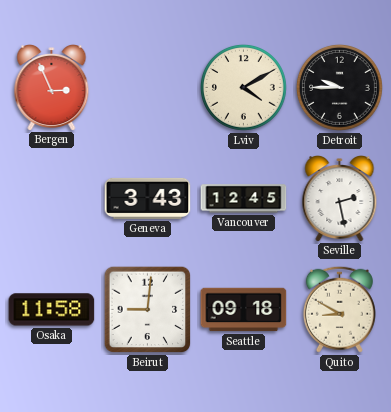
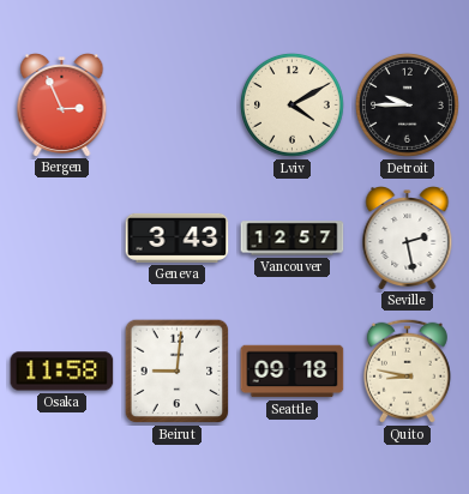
Vancouver: 12:45 -> 12:57
Quito: 8:50 -> 8:47
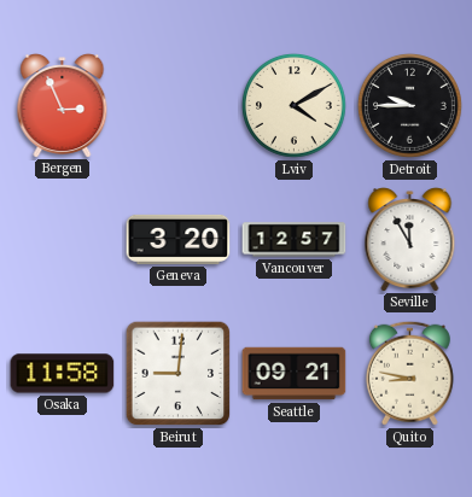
Geneva: 3:43 -> 3:20
Seville: 2:28 -> 11:55
Seattle: 09:18 -> 09:21
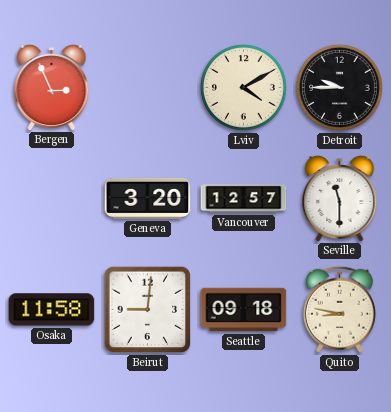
Seville: 11:55 -> 11:30
Seattle: 09:21 -> 09:18
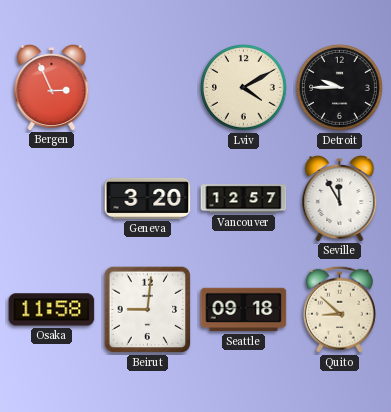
Seville: 11:30 -> 11:55
Quito: 8:47 -> 8:52
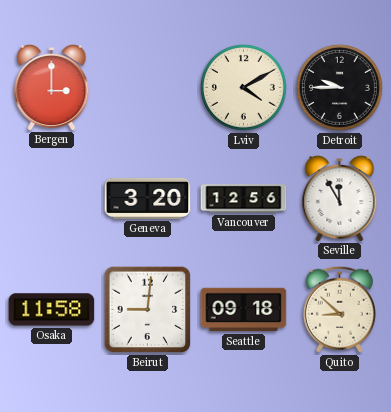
Bergen: 2:56 -> 3:00
Vancouver: 12:57 -> 12:56
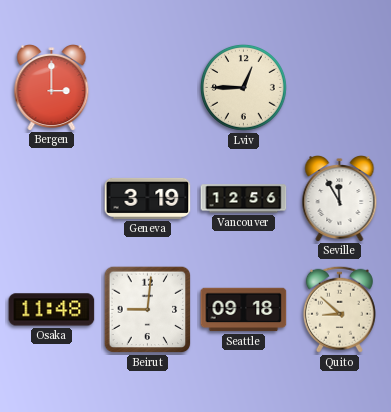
Lviv: 4:10 -> 12:45
Detroit: 9:45 -> none
Geneva: 3:20 -> 3:19
Osaka: 11:58 -> 11:48
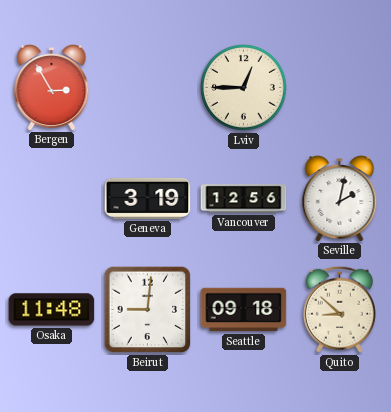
Bergen: 3:00 -> 2:55
Seville: 11:55 -> 2:02
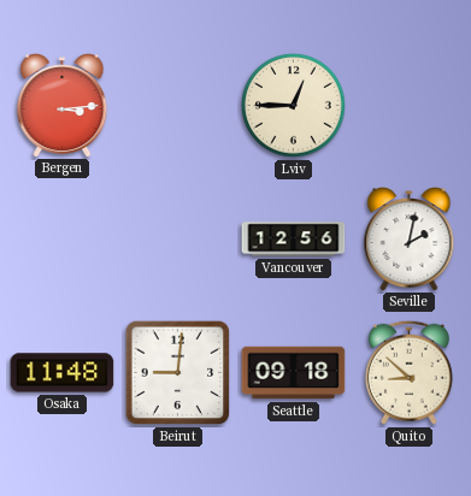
Bergen: 2:55 -> 3:14
Geneva: 3:19 -> none
